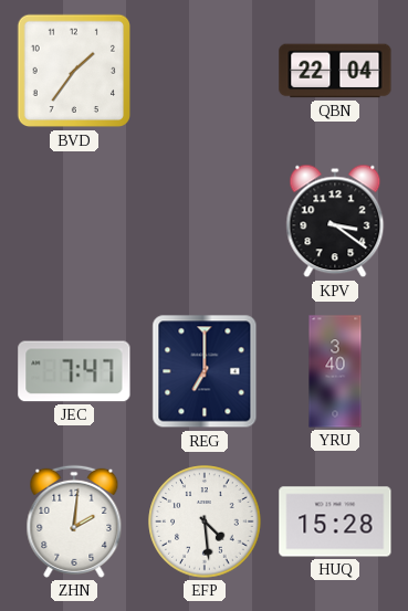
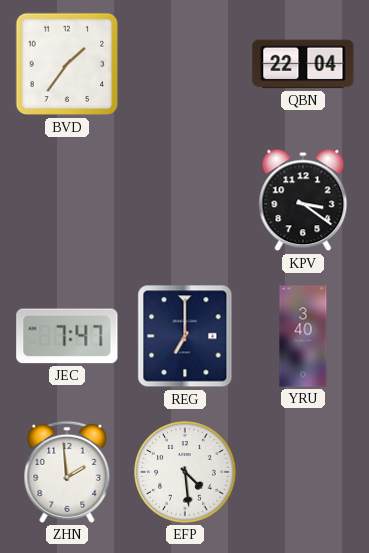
ZHN: 2:01 -> 1:59
HUQ: 15:28 -> none
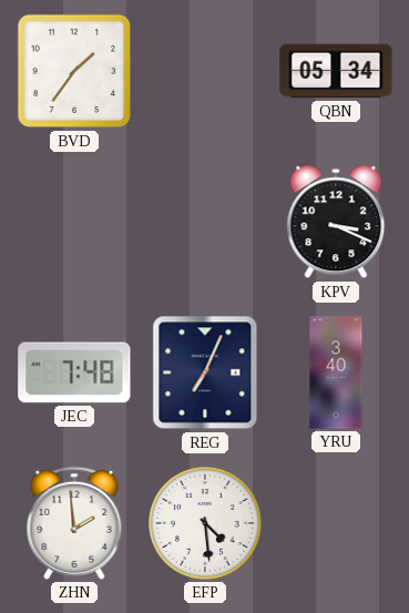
QBN: 22:04 -> 05:34
KPV: 3:21 -> 3:19
JEC: 7:47 -> 7:48
REG: 7:00 -> 7:04
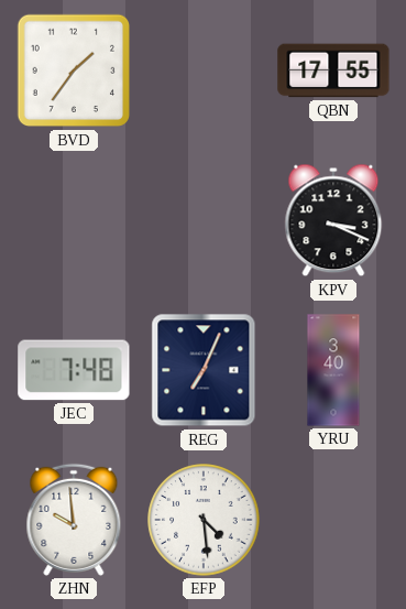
QBN: 05:34 -> 17:55
ZHN: 1:59 -> 9:59
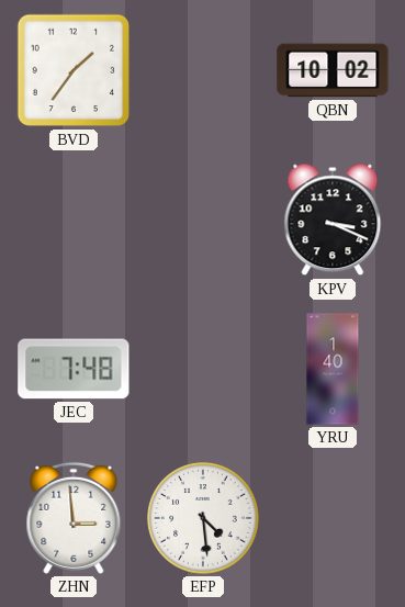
QBN: 17:55 -> 10:02
REG: 7:04 -> none
YRU: 3:40 -> 1:40
ZHN: 9:59 -> 2:59
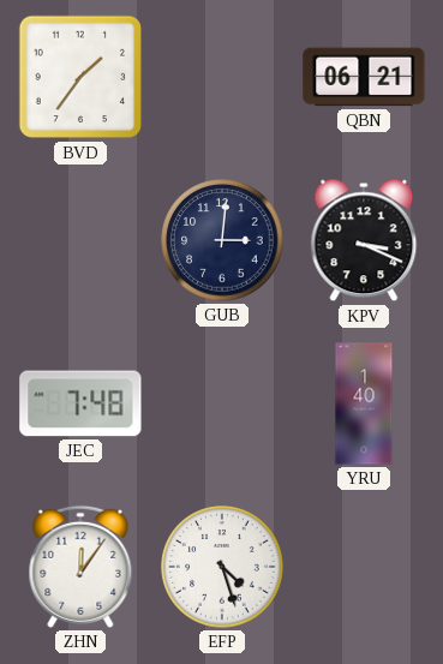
QBN: 10:02 -> 06:21
GUB: none -> 3:01
ZHN: 2:59 -> 12:06
EFP: 4:29 -> 4:27
